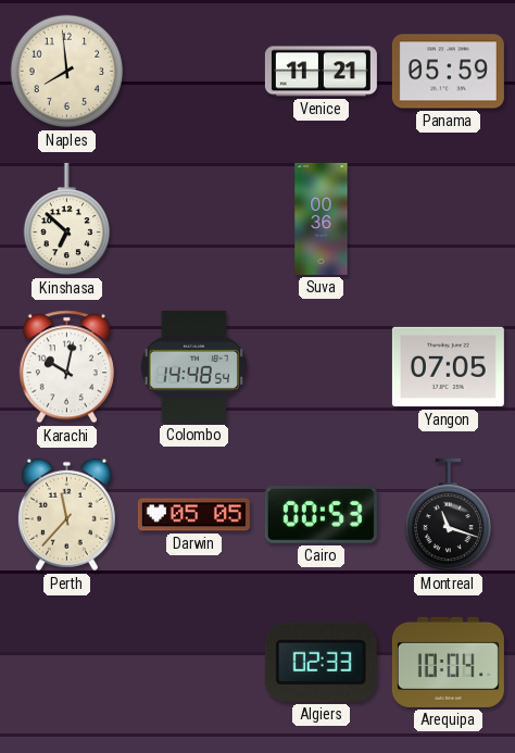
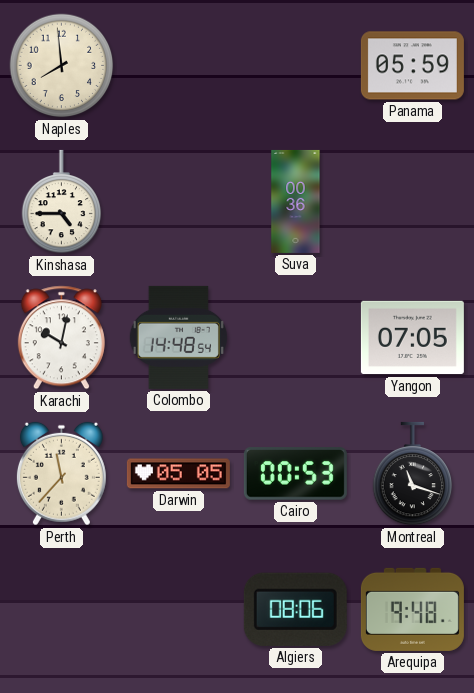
Venice: 11:21 -> none
Kinshasa: 6:52 -> 4:45
Algiers: 02:33 -> 08:06
Arequipa: 10:04 -> 9:48
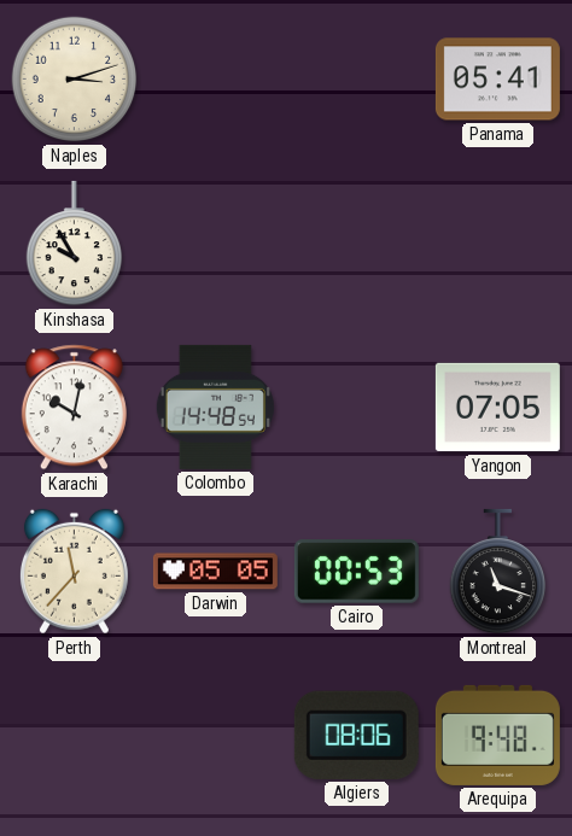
Naples: 7:59 -> 3:12
Panama: 05:59 -> 05:41
Kinshasa: 4:45 -> 9:55
Suva: 00:36 -> none
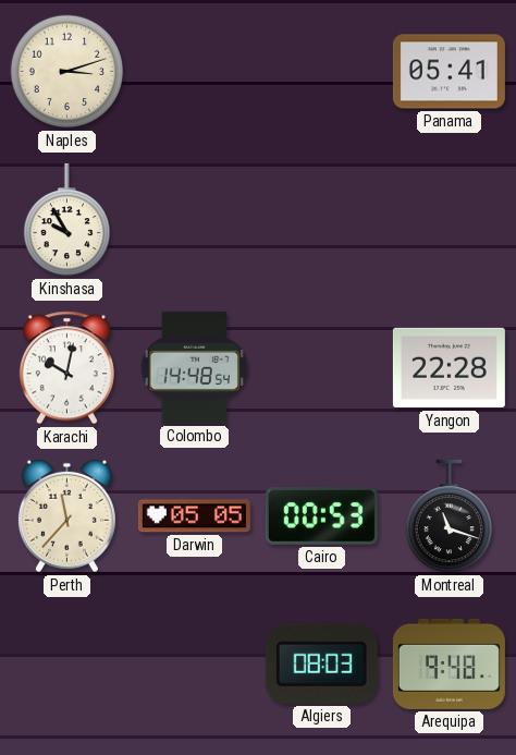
Yangon: 07:05 -> 22:28
Algiers: 08:06 -> 08:03
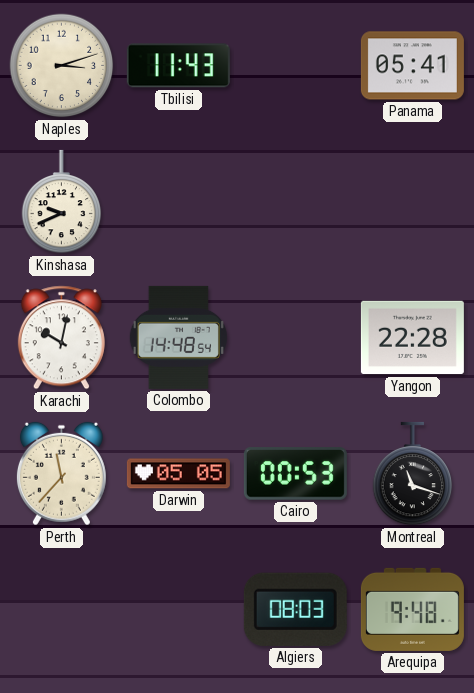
Tbilisi: none -> 11:43
Kinshasa: 9:55 -> 9:41
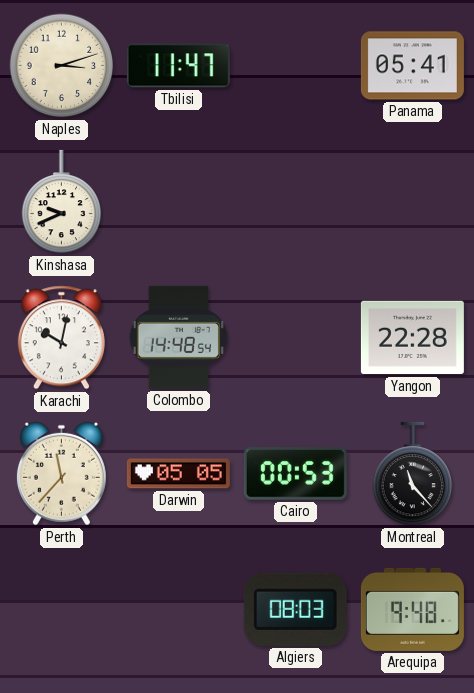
Tbilisi: 11:43 -> 11:47
Montreal: 11:18 -> 11:23
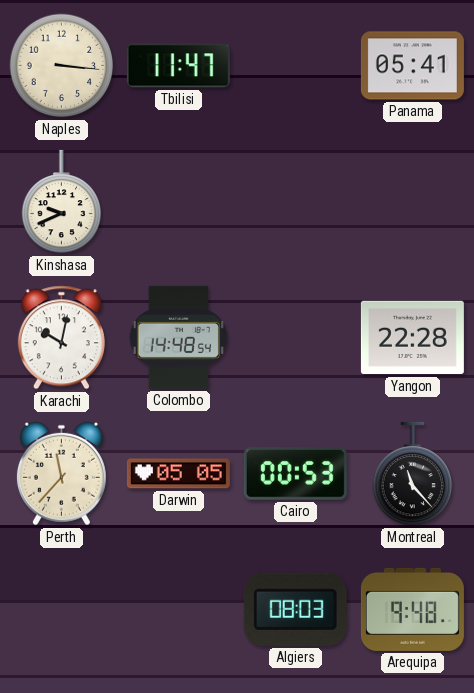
Naples: 3:12 -> 3:16
